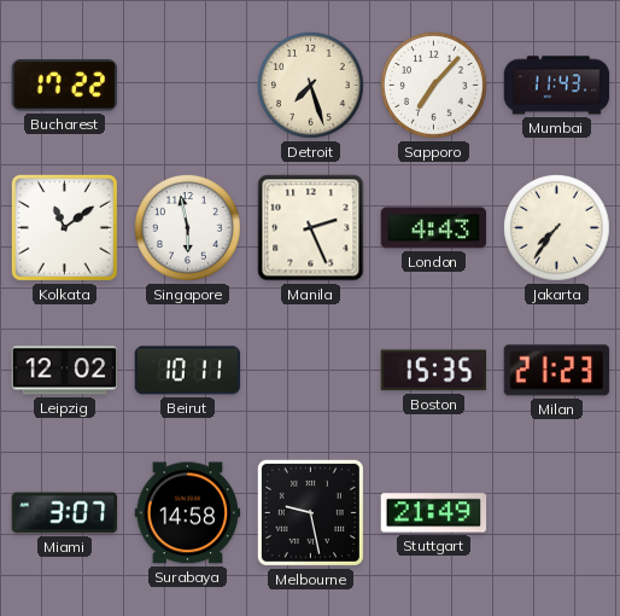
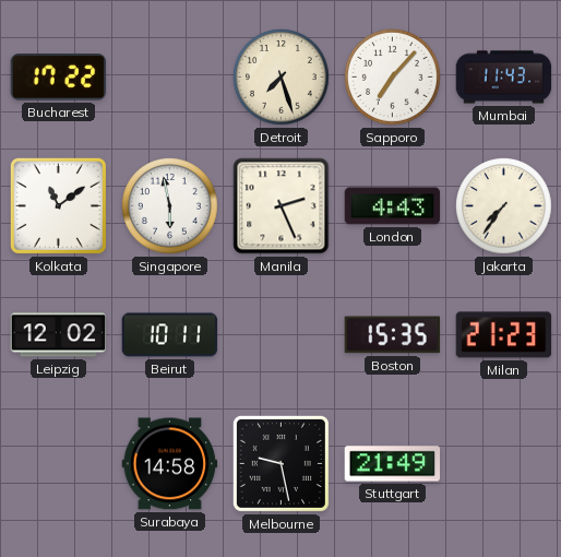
Miami: 3:07 -> none
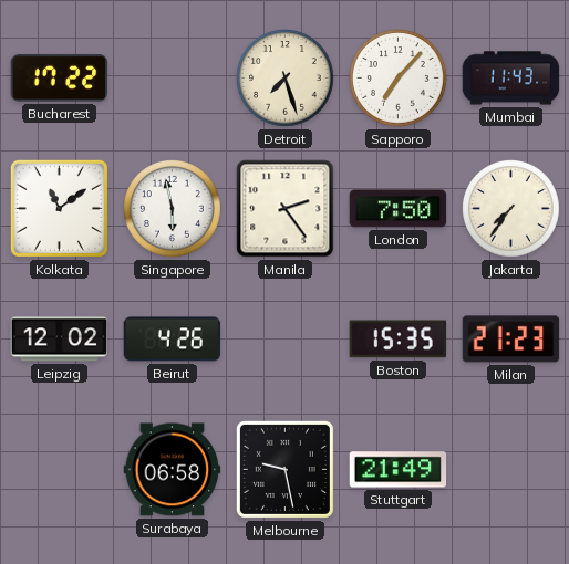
Manila: 2:26 -> 2:24
London: 4:43 -> 7:50
Beirut: 10:11 -> 4:26
Surabaya: 14:58 -> 06:58
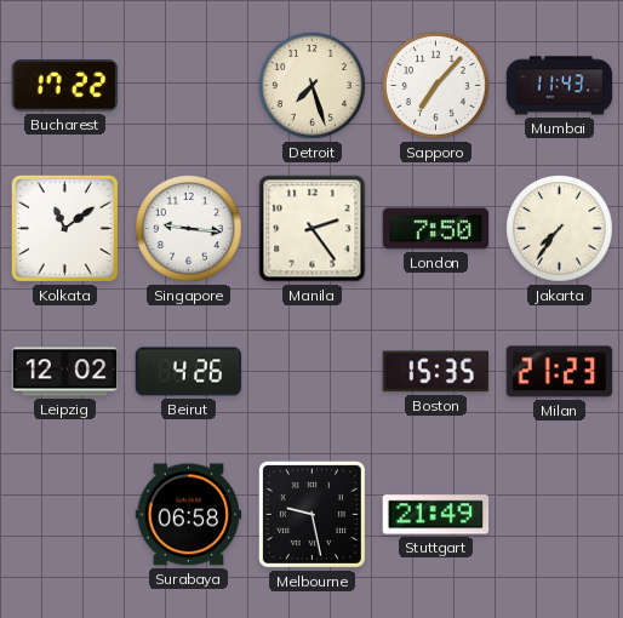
Singapore: 5:58 -> 9:16
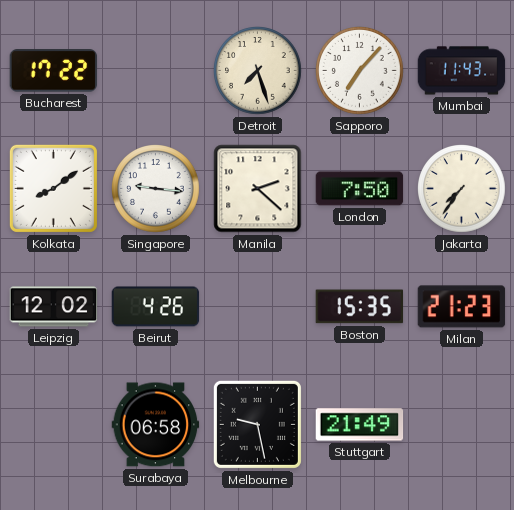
Kolkata: 11:09 -> 8:09
Manila: 2:24 -> 2:22
